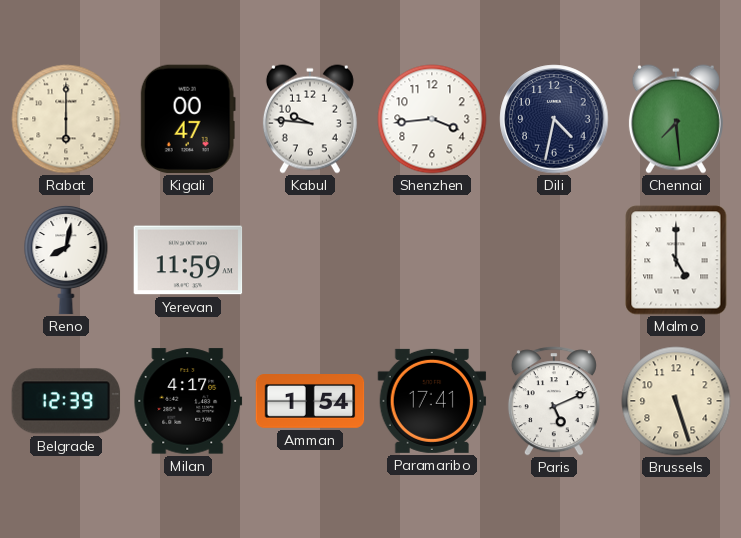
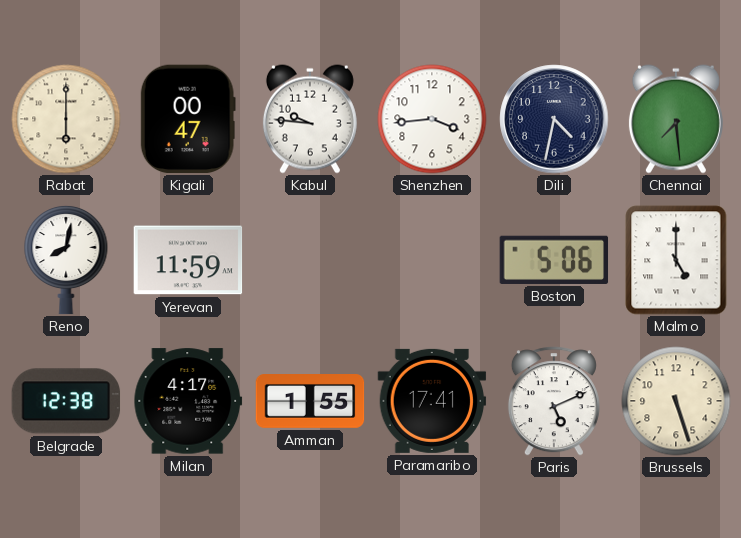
Boston: none -> 5:06
Belgrade: 12:39 -> 12:38
Amman: 1:54 -> 1:55
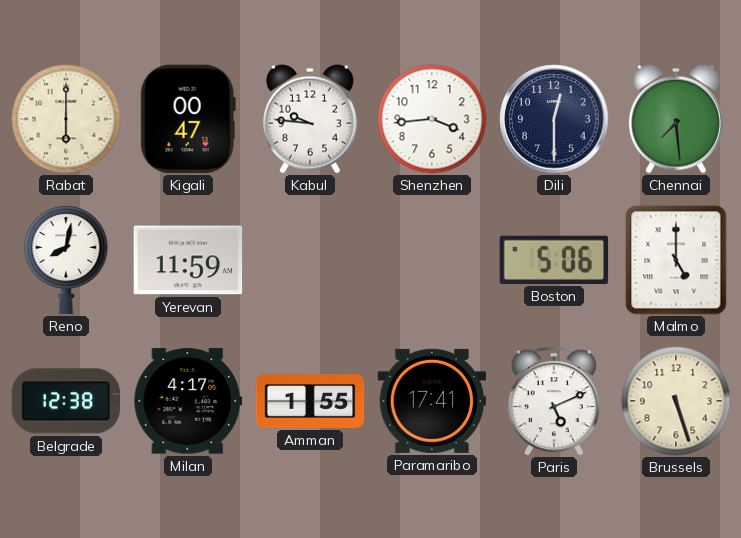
Dili: 4:32 -> 12:30
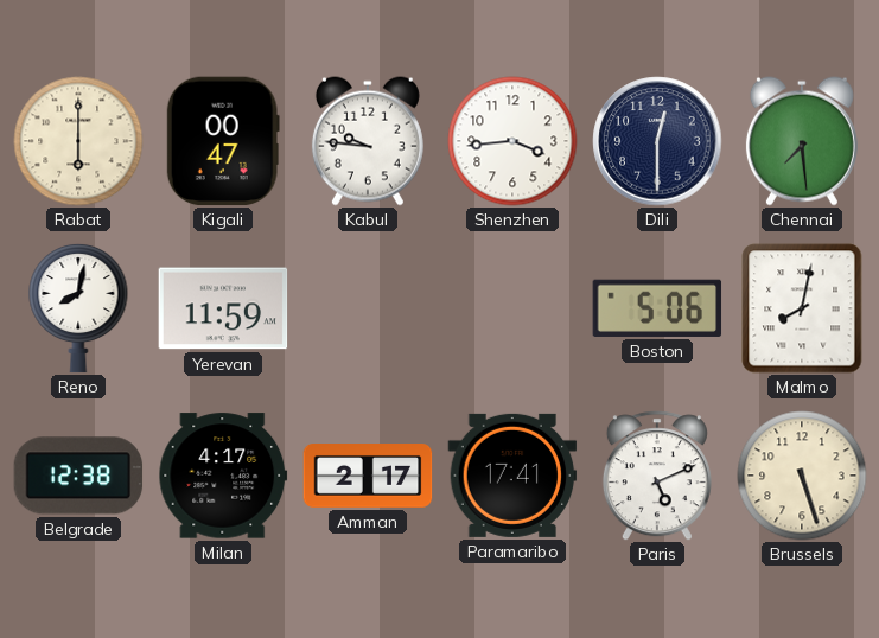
Malmo: 5:00 -> 8:02
Amman: 1:55 -> 2:17
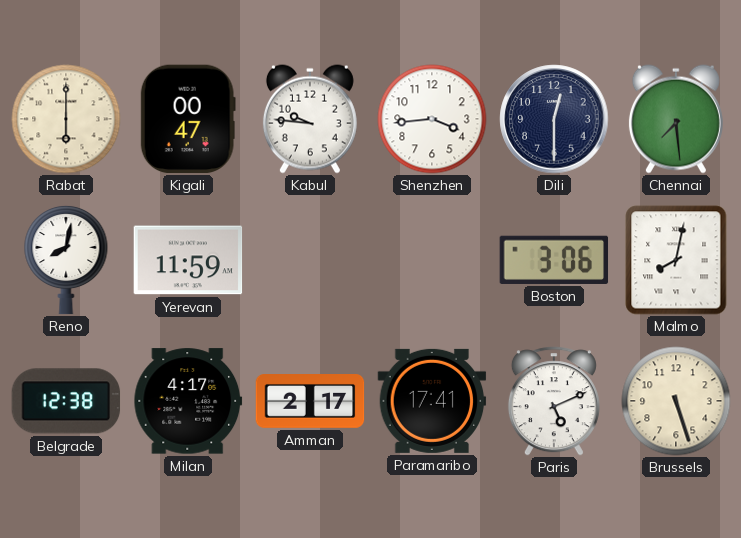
Boston: 5:06 -> 3:06
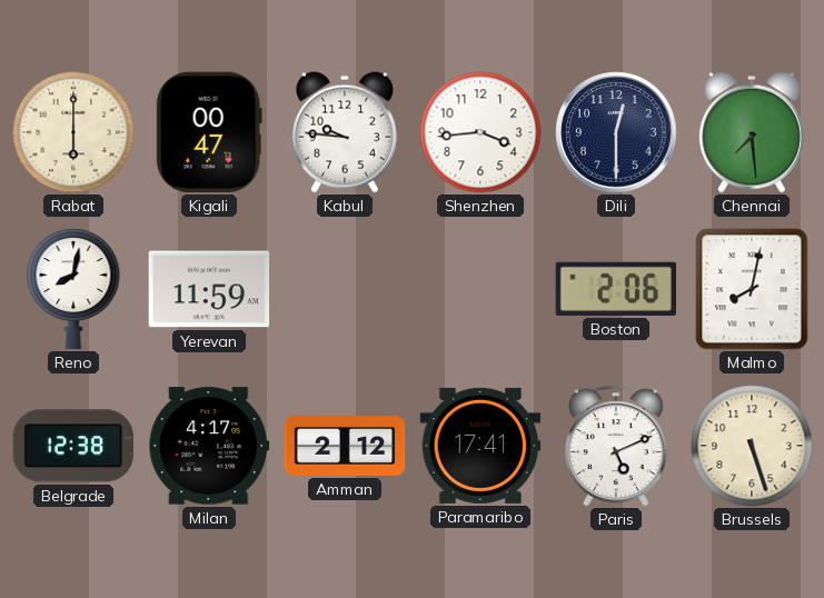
Boston: 3:06 -> 2:06
Amman: 2:17 -> 2:12
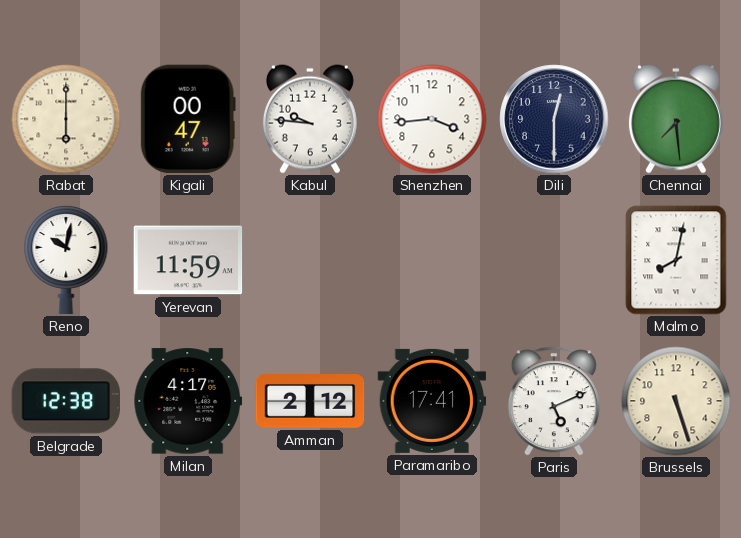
Reno: 8:02 -> 10:02
Boston: 2:06 -> none
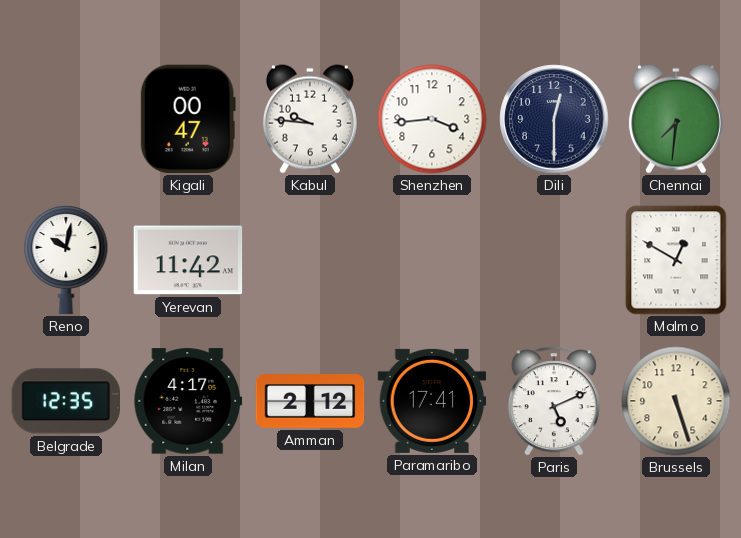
Rabat: 6:00 -> none
Chennai: 7:29 -> 7:31
Yerevan: 11:59 -> 11:42
Malmo: 8:02 -> 12:50
Belgrade: 12:38 -> 12:35
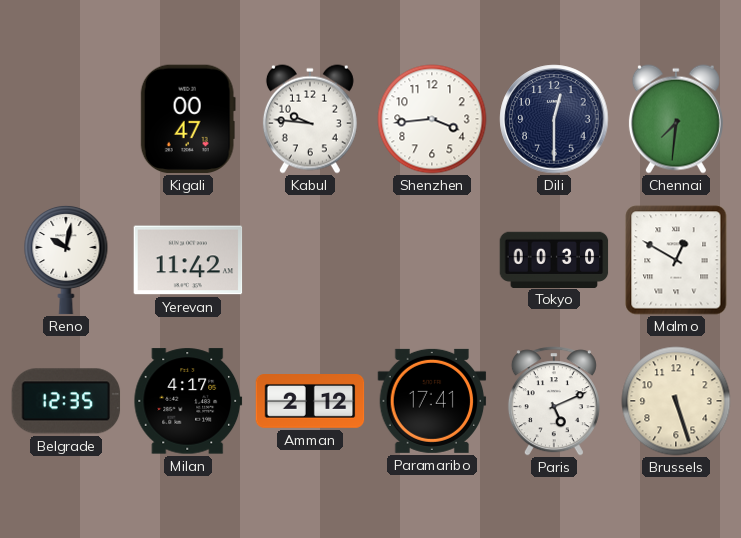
Tokyo: none -> 00:30
